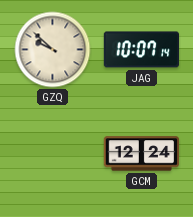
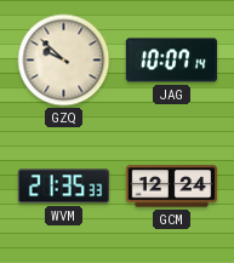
WVM: none -> 21:35
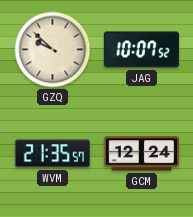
JAG: 10:07:14 -> 10:07:52
WVM: 21:35:33 -> 21:35:57
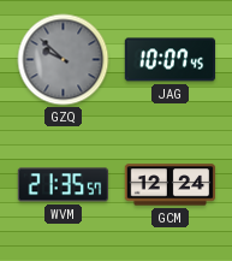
GZQ dial: cream -> grey
JAG: 10:07:52 -> 10:07:45
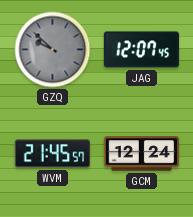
JAG: 10:07 -> 12:07
WVM: 21:35 -> 21:45
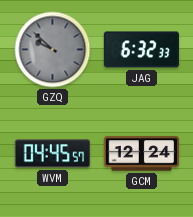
JAG: 12:07 -> 6:32
WVM: 21:45 -> 04:45
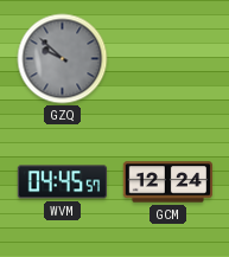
JAG: 6:32 -> none
